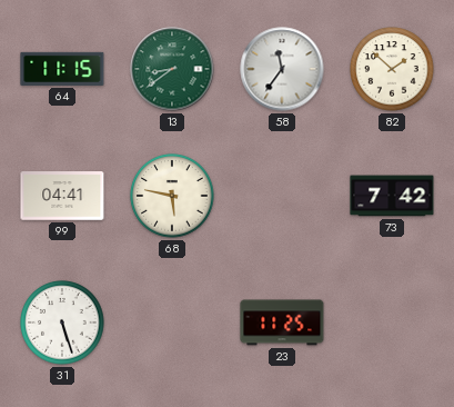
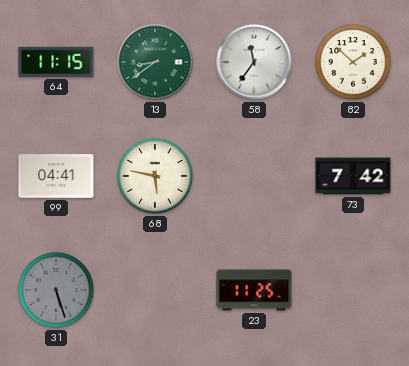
31 dial: white -> grey
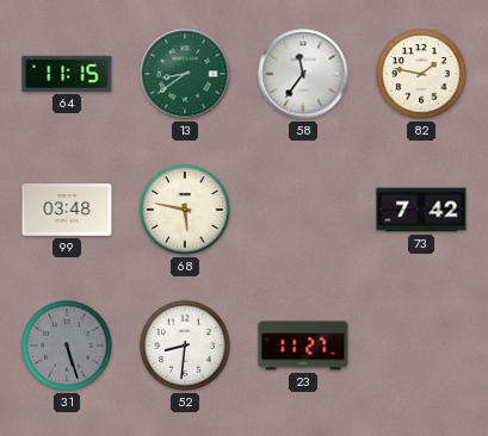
82: 1:52 -> 1:47
99: 04:41 -> 03:48
52: none -> 8:31
23: 11:25 -> 11:27
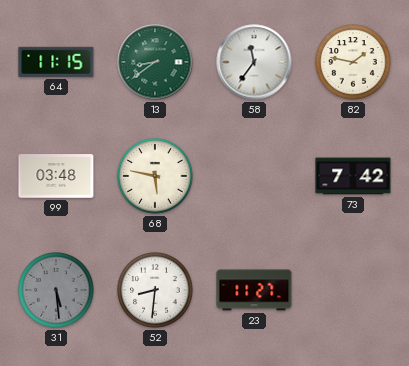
31: 5:27 -> 5:29
